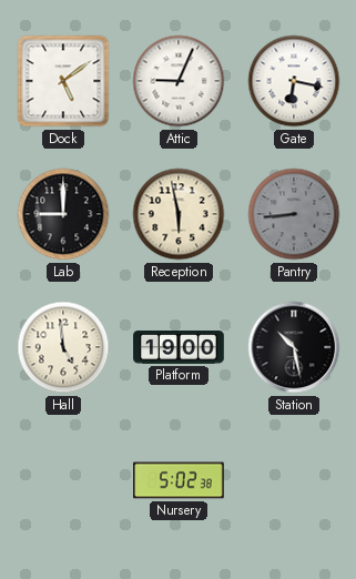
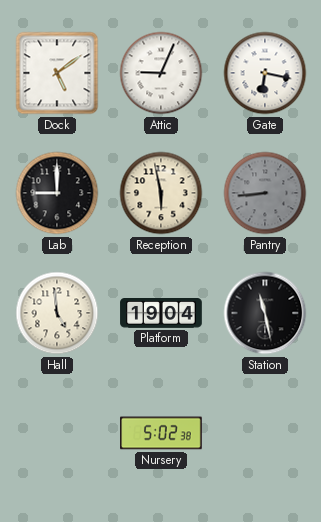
Platform: 19:00 -> 19:04
Station: 10:28 -> 11:28
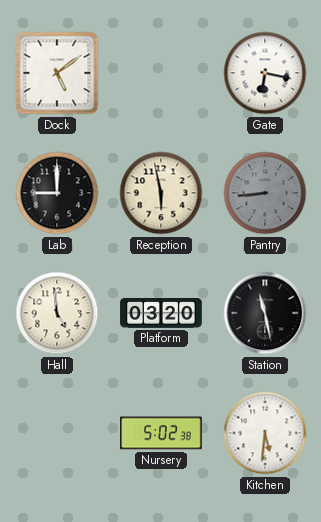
Attic: 9:04 -> none
Platform: 19:04 -> 03:20
Kitchen: none -> 5:31
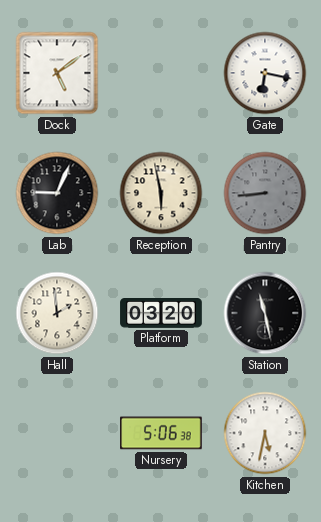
Lab: 9:00 -> 9:04
Hall: 4:59 -> 1:59
Nursery: 5:02 -> 5:06
Kitchen: 5:31 -> 5:32
